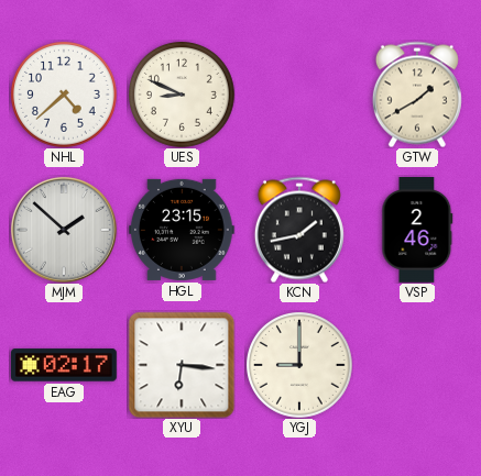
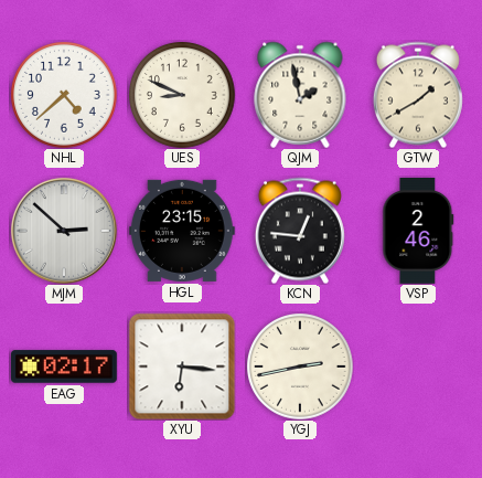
QJM: none -> 1:58
MJM: 1:52 -> 2:52
KCN: 1:43 -> 12:46
YGJ: 9:00 -> 2:43
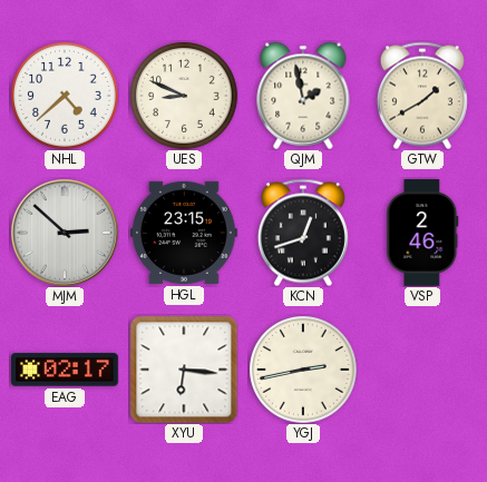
KCN: 12:46 -> 12:42
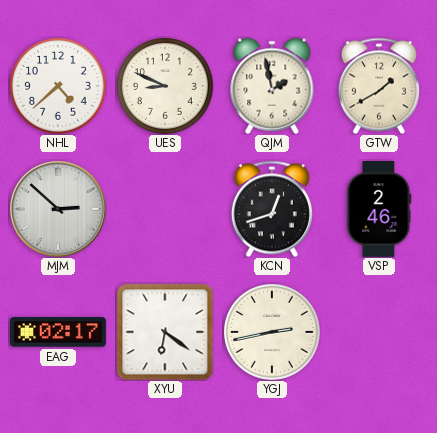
HGL: 23:15 -> none
XYU: 6:16 -> 6:21
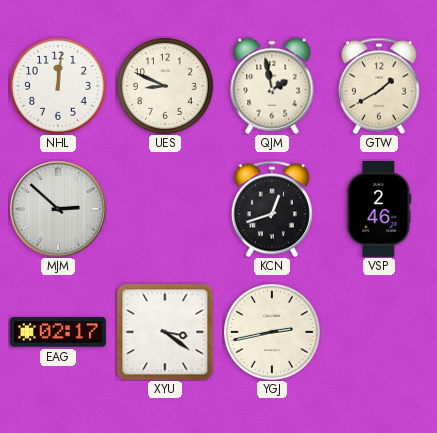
NHL: 4:38 -> 12:01
XYU: 6:21 -> 3:21
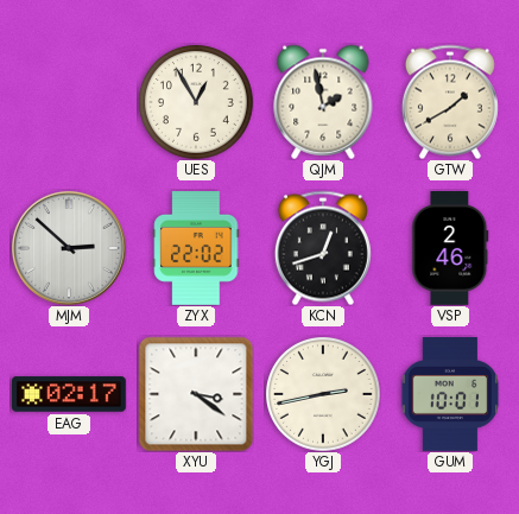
NHL: 12:01 -> none
UES: 8:49 -> 12:55
ZYX: none -> 22:02
GUM: none -> 10:01
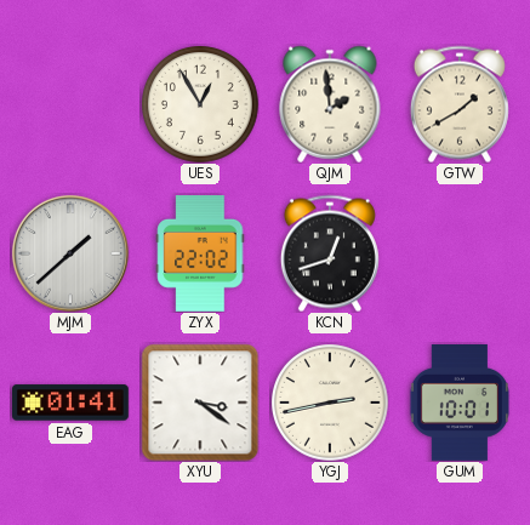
QJM: 1:58 -> 1:59
MJM: 2:52 -> 1:38
VSP: 2:46 -> none
EAG: 02:17 -> 01:41
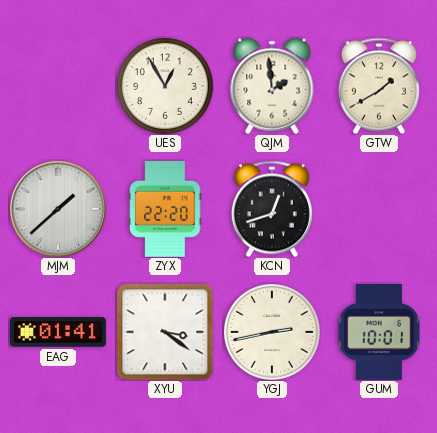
ZYX: 22:02 -> 22:20
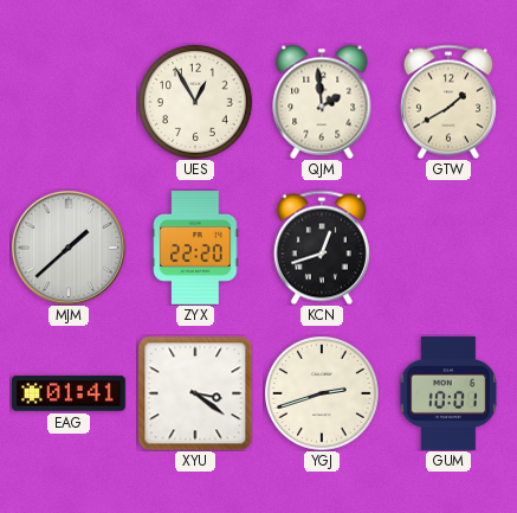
YGJ: 2:43 -> 2:42
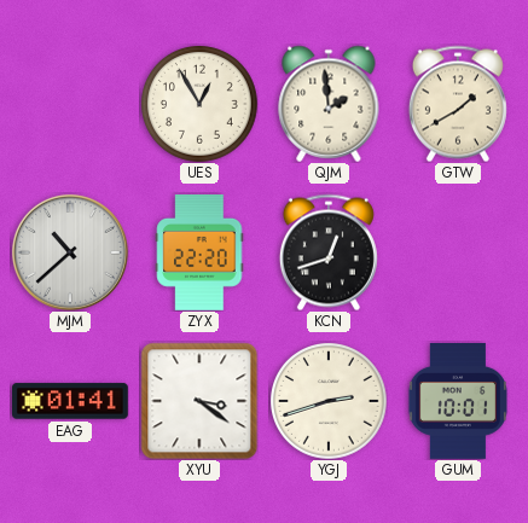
MJM: 1:38 -> 10:38
